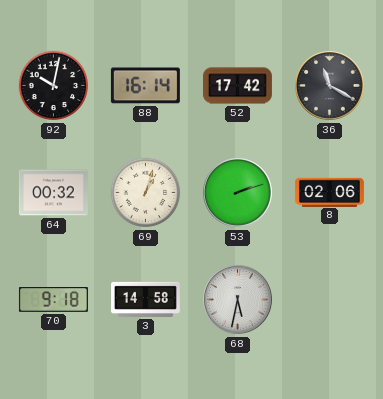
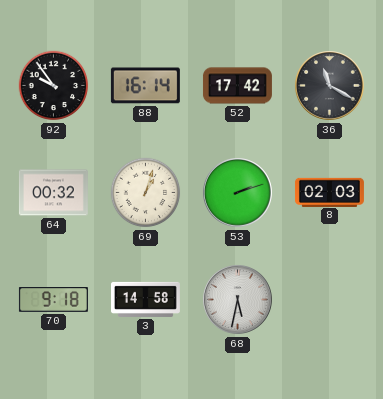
92: 10:02 -> 9:54
8: 02:06 -> 02:03
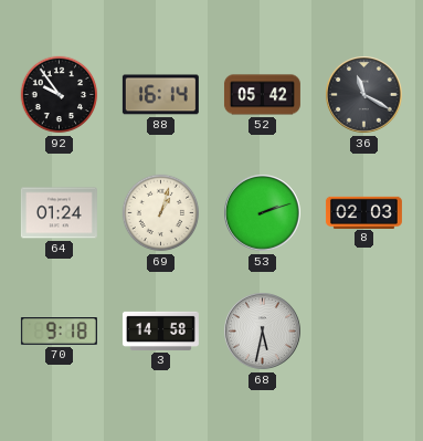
52: 17:42 -> 05:42
64: 00:32 -> 01:24
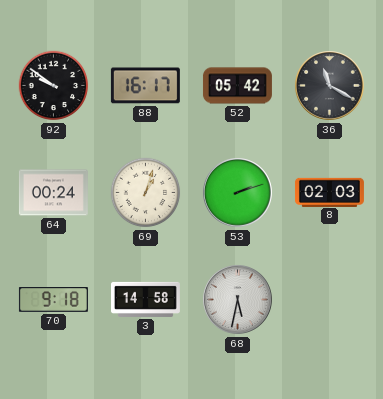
92: 9:54 -> 9:51
88: 16:14 -> 16:17
64: 01:24 -> 00:24
